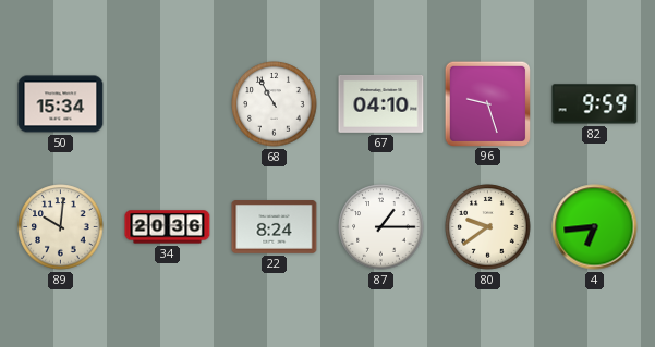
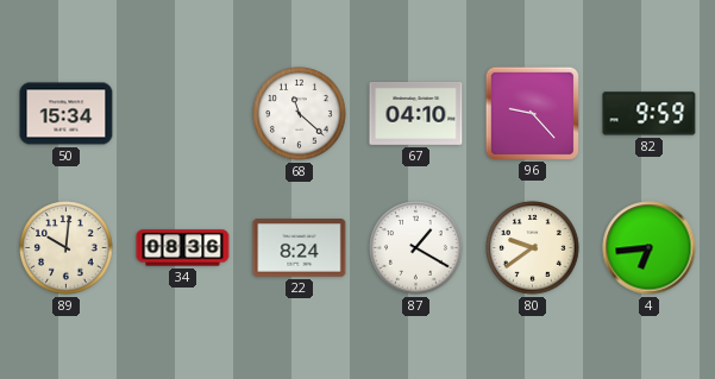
68: 10:55 -> 11:22
96: 9:27 -> 9:23
34: 20:36 -> 08:36
87: 1:15 -> 1:20
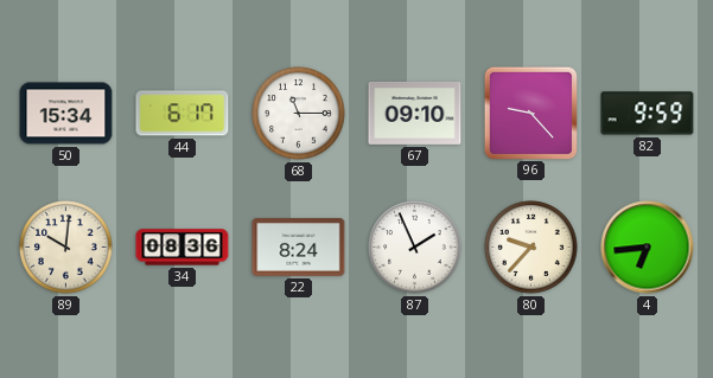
44: none -> 6:17
68: 11:22 -> 11:15
67: 04:10 -> 09:10
87: 1:20 -> 1:56
80: 9:39 -> 9:37
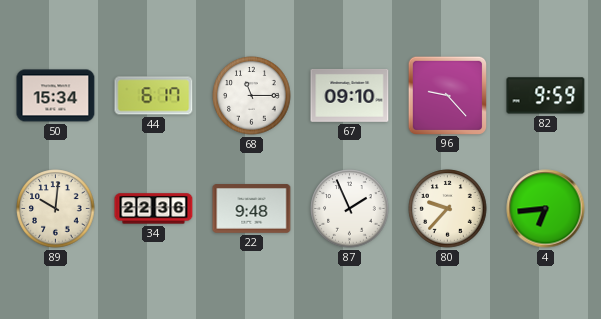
34: 08:36 -> 22:36
22: 8:24 -> 9:48
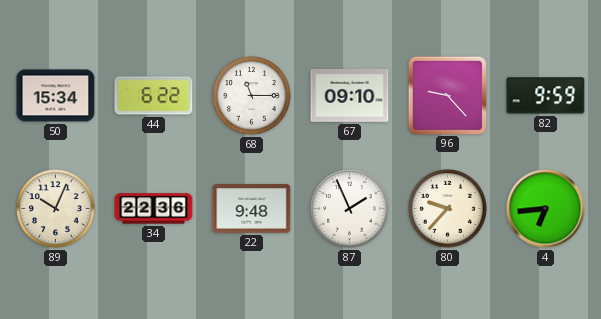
44: 6:17 -> 6:22
89: 10:01 -> 10:04
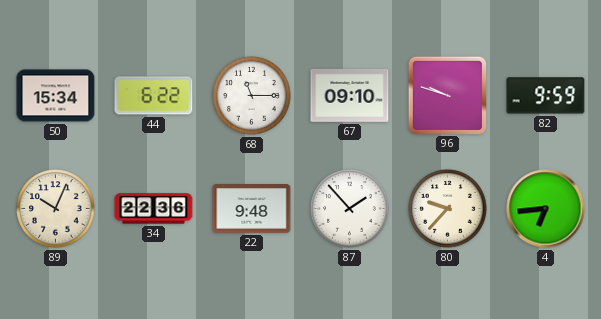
96: 9:23 -> 9:48
87: 1:56 -> 1:53
